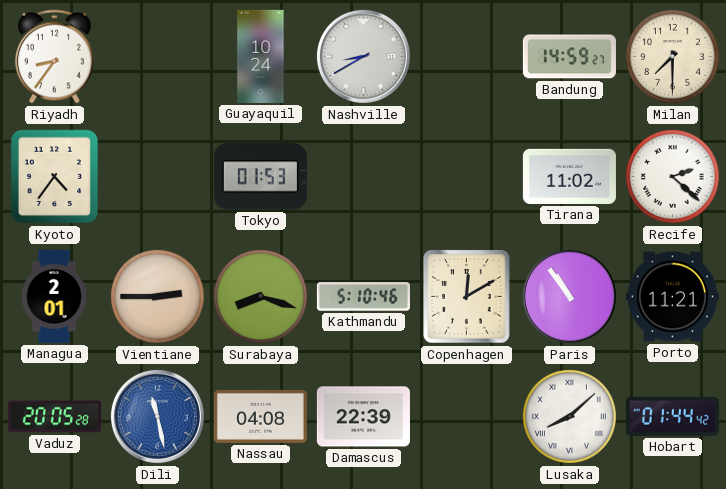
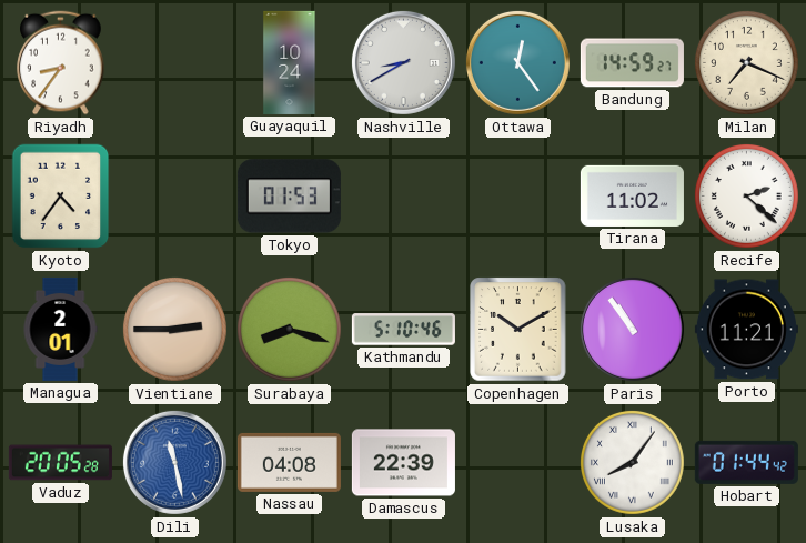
Ottawa: none -> 12:24
Milan: 7:30 -> 7:19
Copenhagen: 12:10 -> 10:10
Lusaka: 8:08 -> 8:06
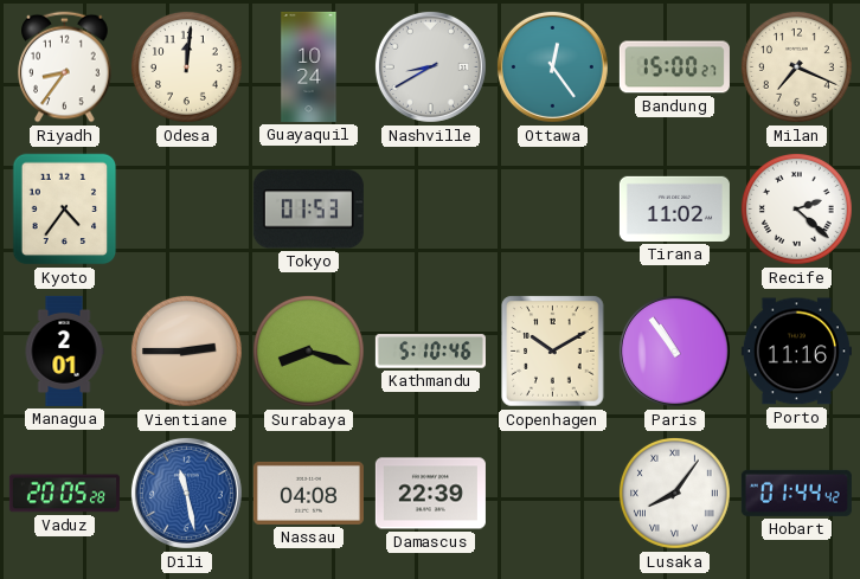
Odesa: none -> 12:01
Bandung: 14:59 -> 15:00
Porto: 11:21 -> 11:16
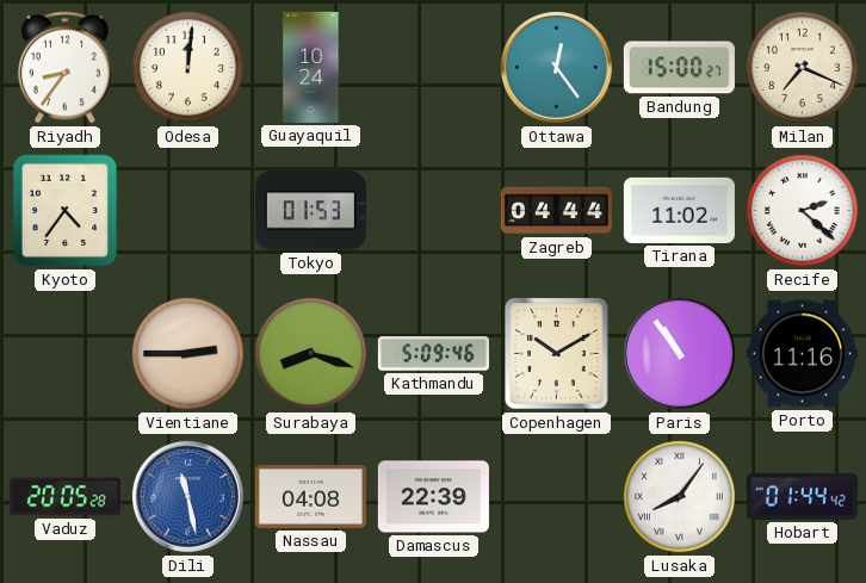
Nashville: 8:40 -> none
Zagreb: none -> 04:44
Managua: 2:01 -> none
Kathmandu: 5:10 -> 5:09
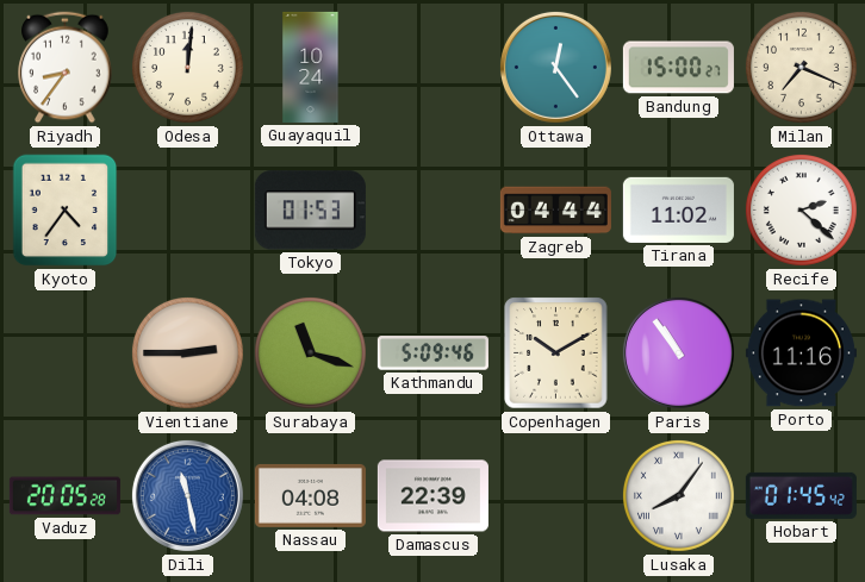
Surabaya: 8:18 -> 11:18
Hobart: 01:44 -> 01:45
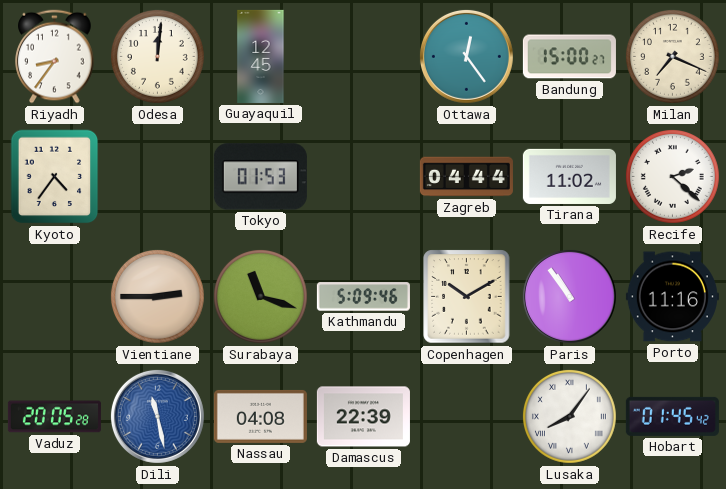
Guayaquil: 10:24 -> 12:45
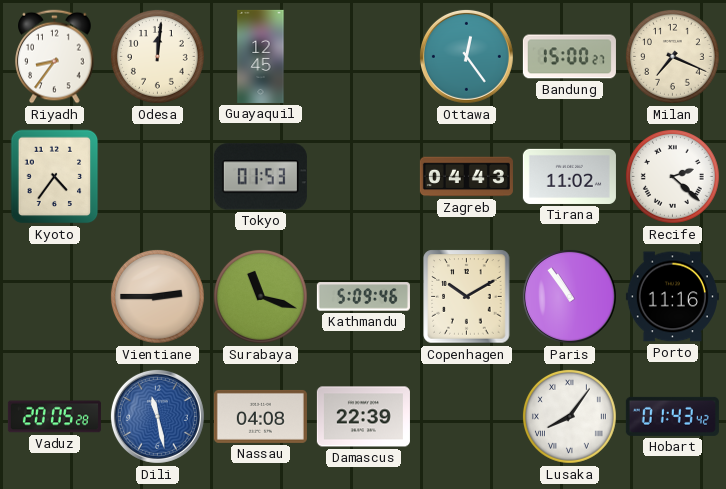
Zagreb: 04:44 -> 04:43
Hobart: 01:45 -> 01:43
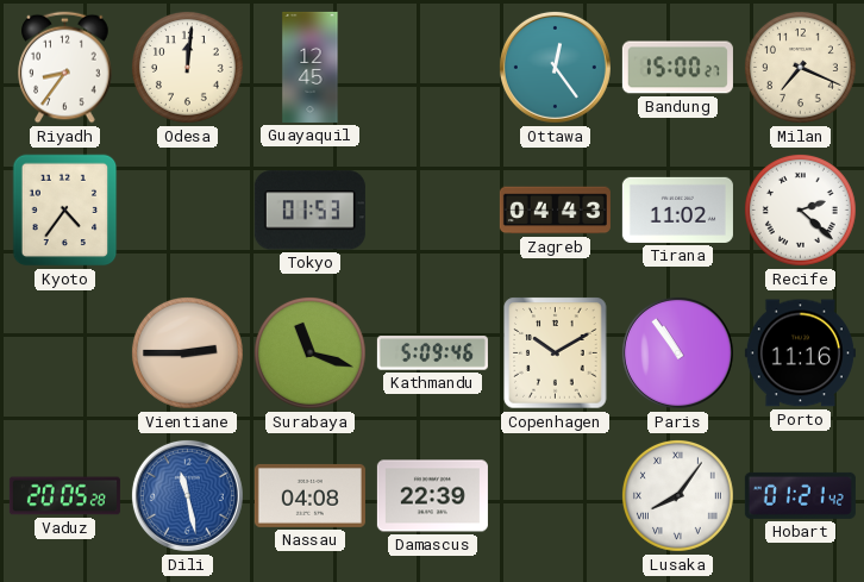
Hobart: 01:43 -> 01:21
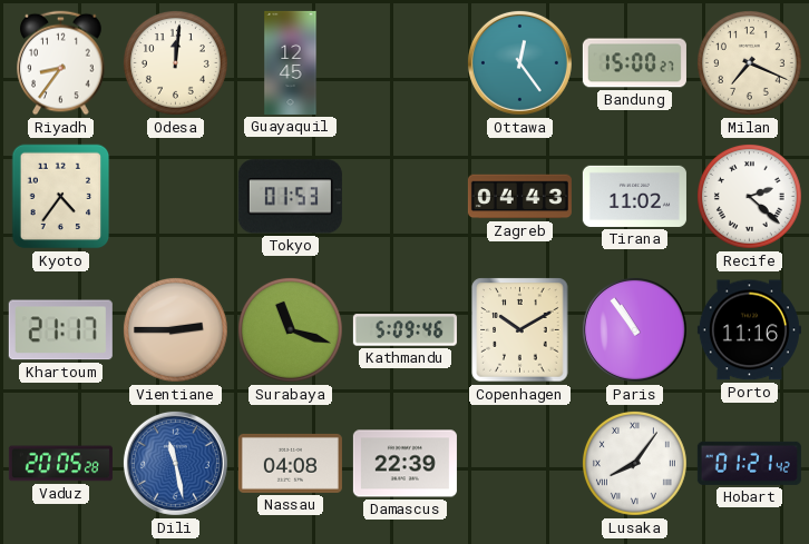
Khartoum: none -> 21:17
